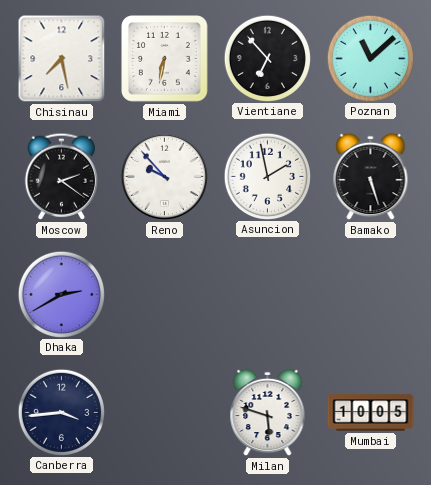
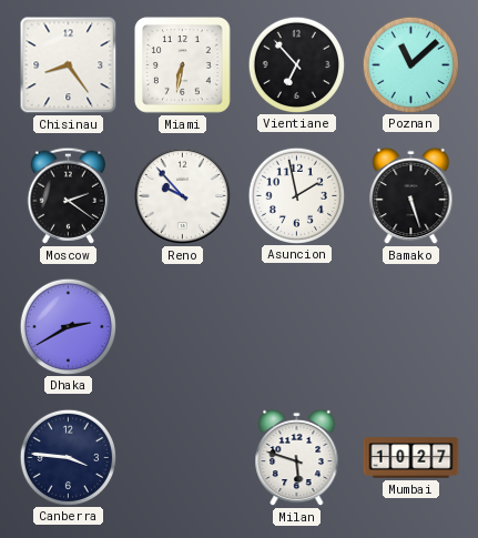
Chisinau: 7:28 -> 8:24
Canberra: 3:44 -> 3:46
Mumbai: 10:05 -> 10:27
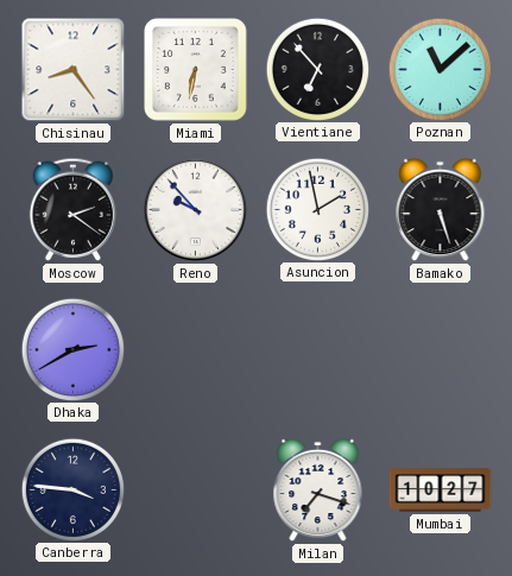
Milan: 5:48 -> 7:18
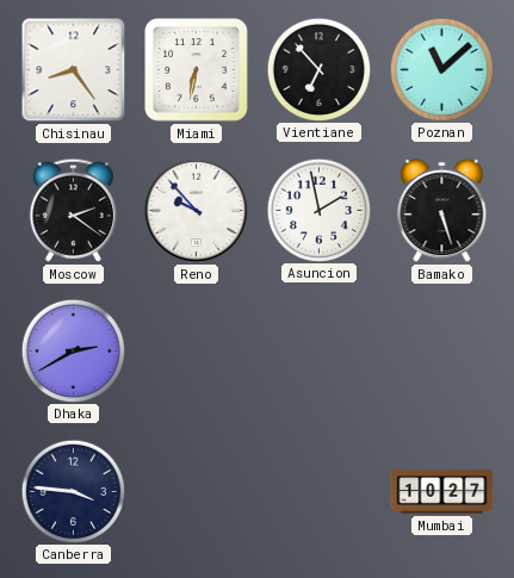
Milan: 7:18 -> none
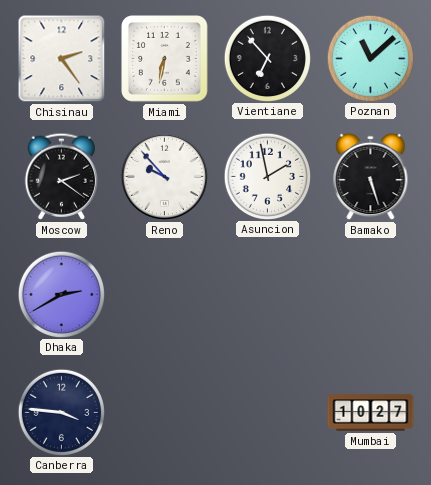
Chisinau: 8:24 -> 2:24
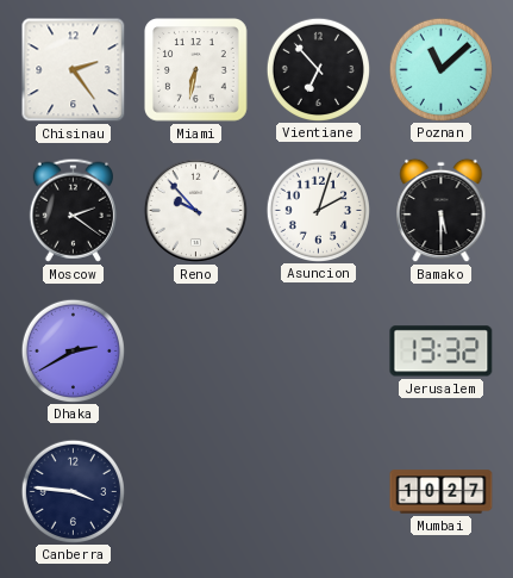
Asuncion: 1:58 -> 2:03
Bamako: 5:27 -> 5:30
Jerusalem: none -> 13:32
